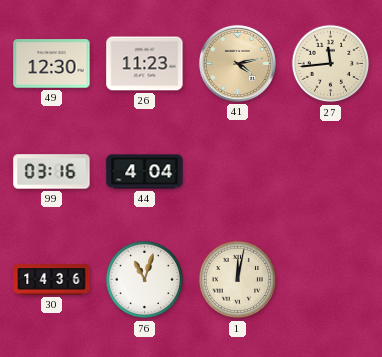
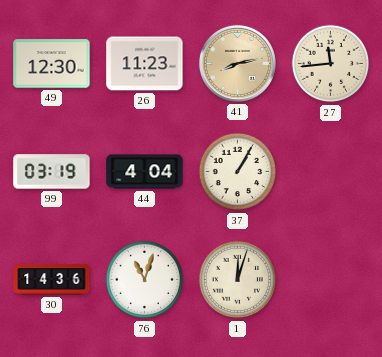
41: 4:13 -> 8:13
99: 03:16 -> 03:19
37: none -> 1:05
1: 12:02 -> 12:03
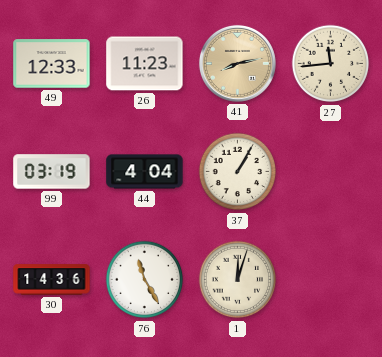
49: 12:30 -> 12:33
76: 11:03 -> 11:25
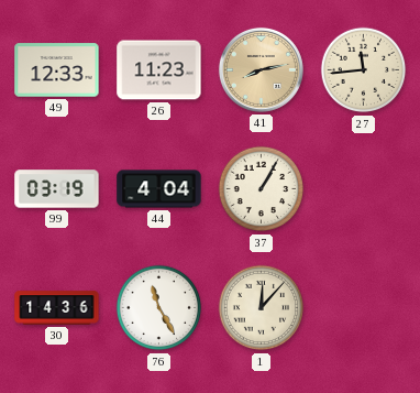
1: 12:03 -> 12:07
